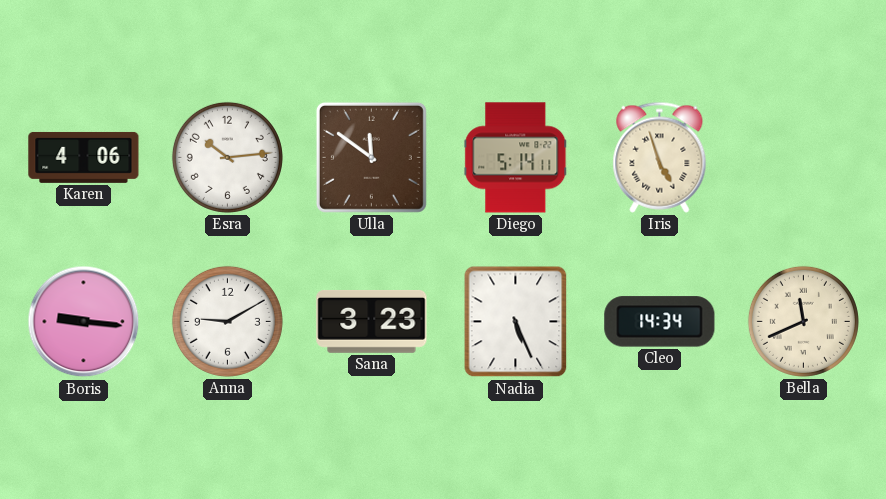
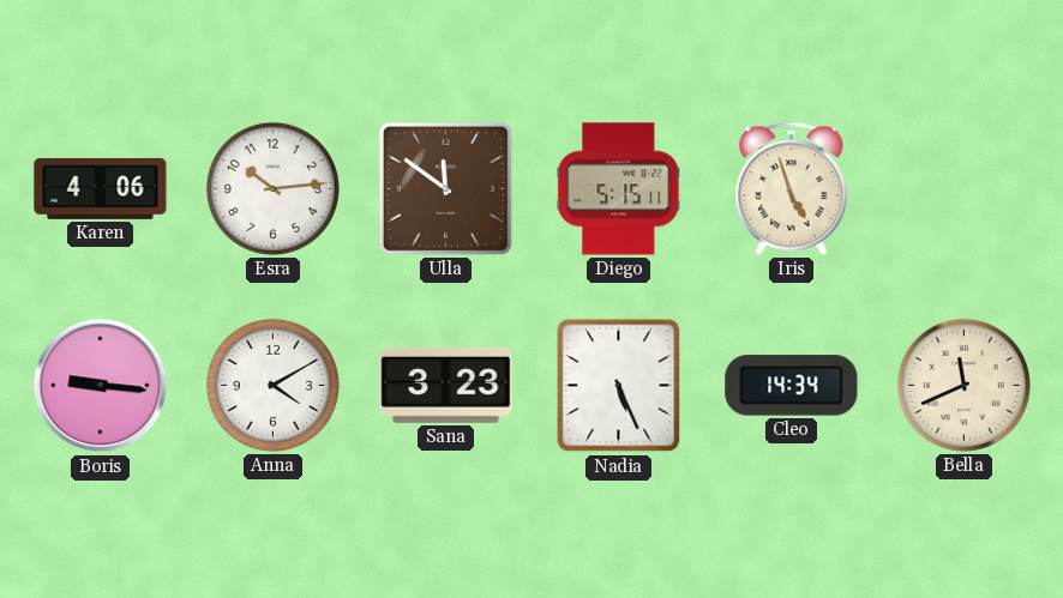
Diego: 5:14 -> 5:15
Anna: 9:10 -> 4:10
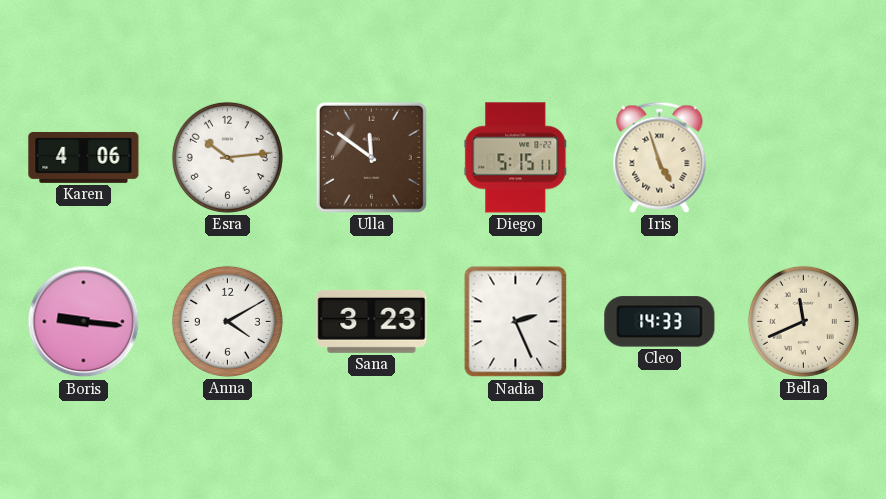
Nadia: 5:26 -> 2:26
Cleo: 14:34 -> 14:33
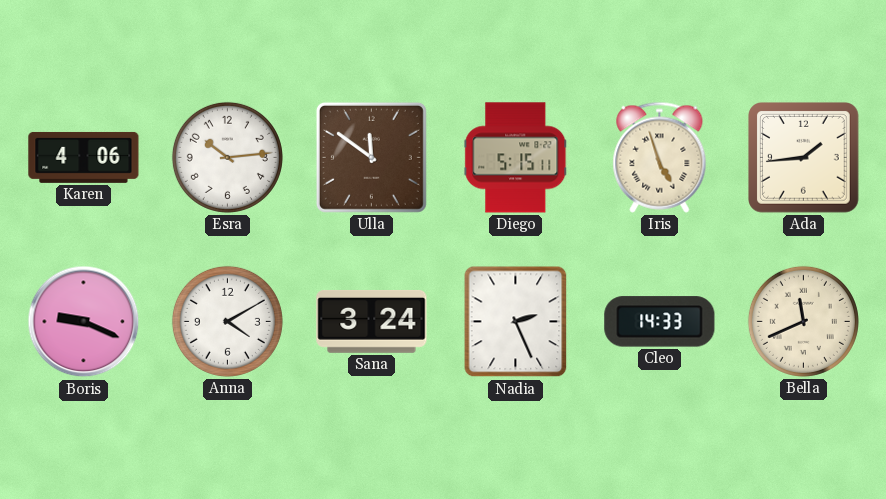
Ada: none -> 1:44
Boris: 9:16 -> 9:19
Sana: 3:23 -> 3:24
